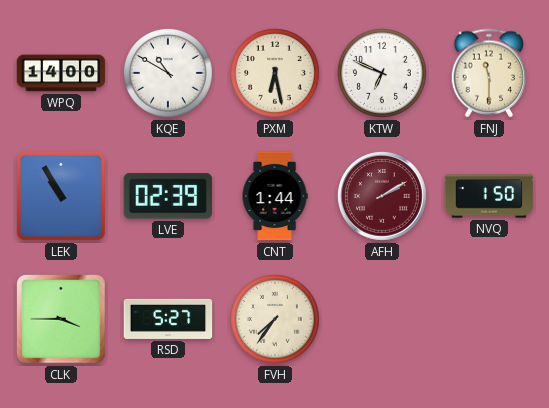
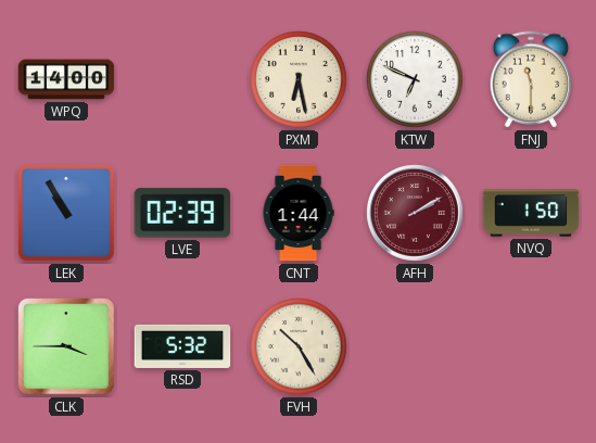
KQE: 10:50 -> none
RSD: 5:27 -> 5:32
FVH: 7:36 -> 10:25
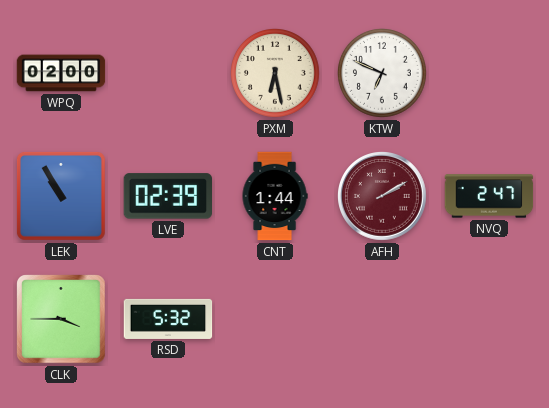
WPQ: 14:00 -> 02:00
FNJ: 11:30 -> none
NVQ: 1:50 -> 2:47
FVH: 10:25 -> none
